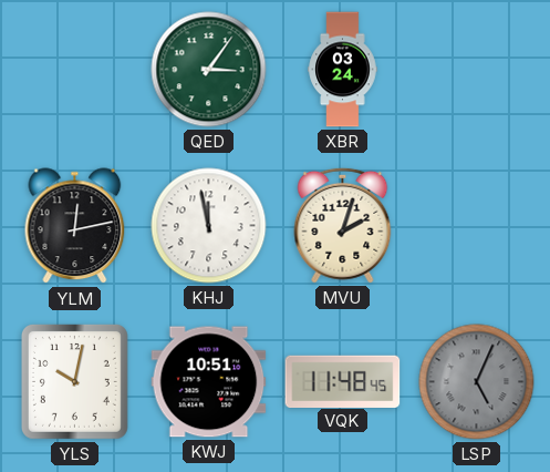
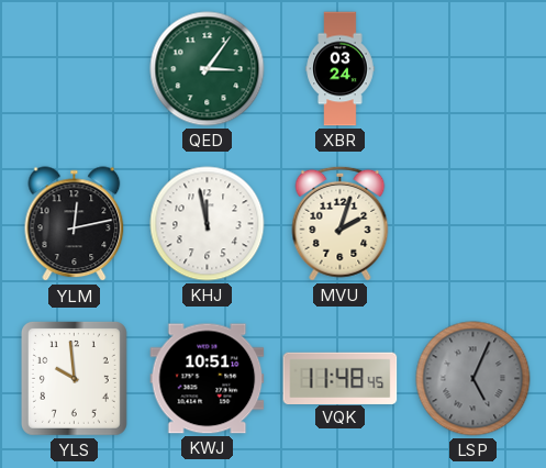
YLS: 10:02 -> 9:59
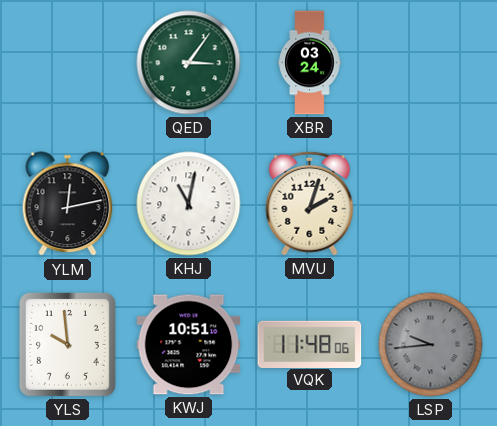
KHJ: 11:58 -> 11:02
VQK: 11:48:45 -> 11:48:06
LSP: 5:04 -> 9:44
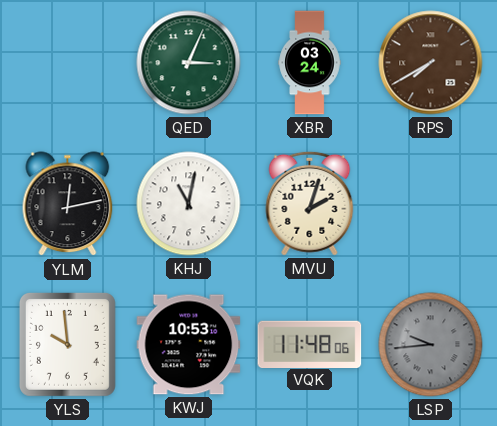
QED: 3:06 -> 3:04
RPS: none -> 7:40
KWJ: 10:51 -> 10:53
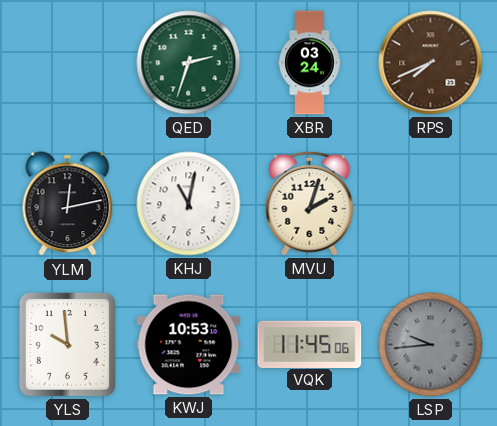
QED: 3:04 -> 2:33
RPS: 7:40 -> 7:41
VQK: 11:48 -> 11:45
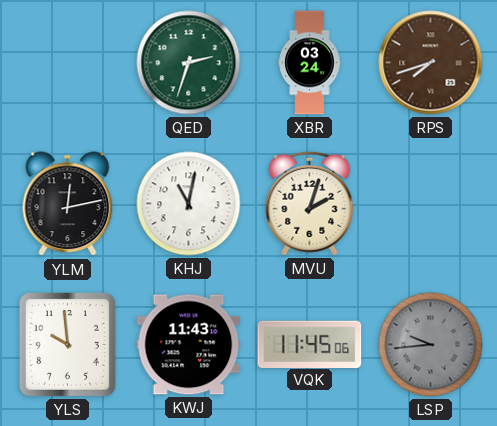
RPS: 7:41 -> 7:42
KWJ: 10:53 -> 11:43
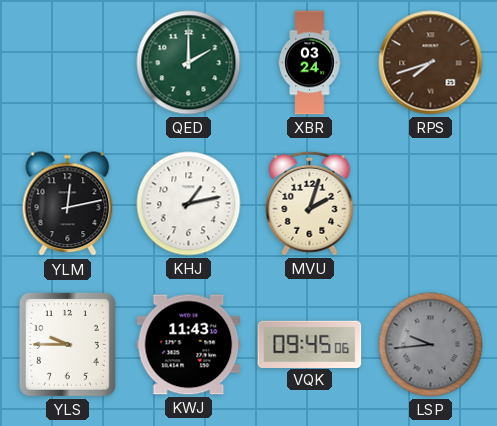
QED: 2:33 -> 2:00
KHJ: 11:02 -> 1:13
YLS: 9:59 -> 9:45
VQK: 11:45 -> 09:45
